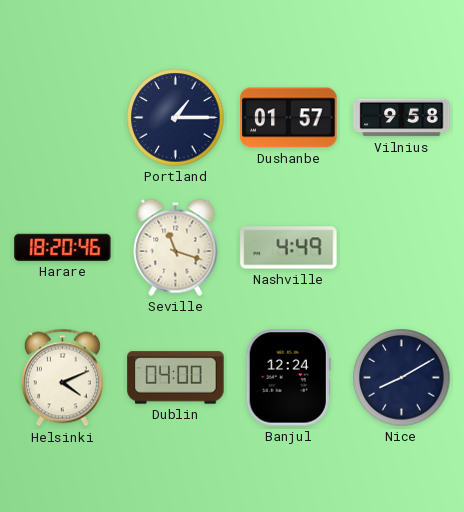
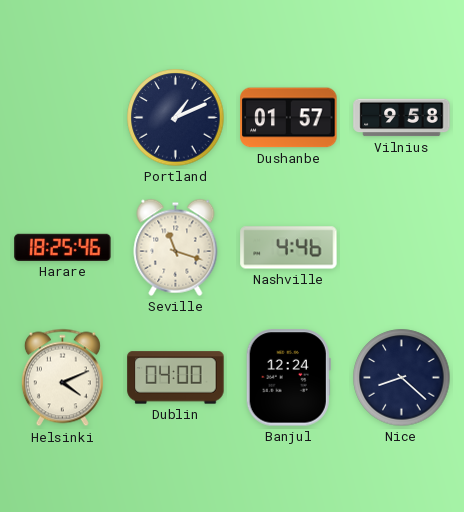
Portland: 1:15 -> 1:11
Harare: 18:20 -> 18:25
Nashville: 4:49 -> 4:46
Nice: 8:10 -> 8:22
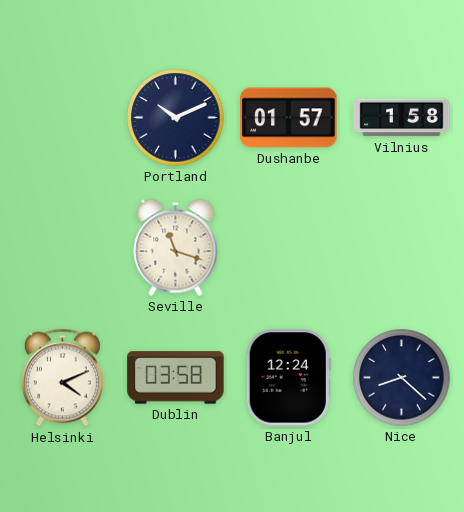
Portland: 1:11 -> 10:11
Vilnius: 9:58 -> 1:58
Harare: 18:25 -> none
Nashville: 4:46 -> none
Dublin: 04:00 -> 03:58
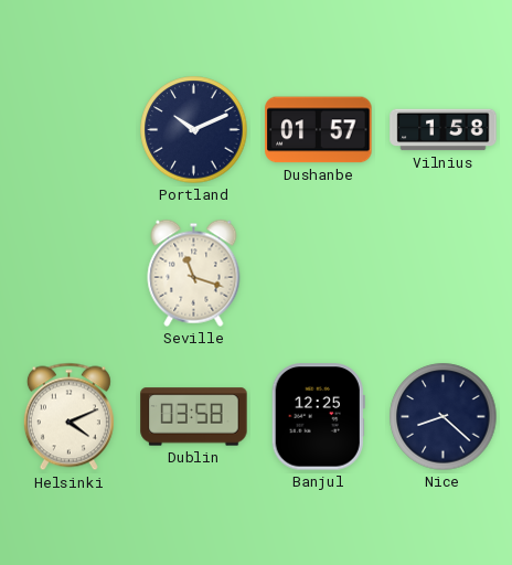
Banjul: 12:24 -> 12:25
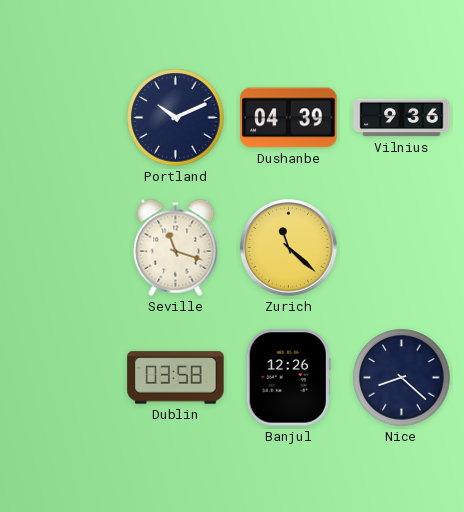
Dushanbe: 01:57 -> 04:39
Vilnius: 1:58 -> 9:36
Zurich: none -> 11:22
Helsinki: 4:11 -> none
Banjul: 12:25 -> 12:26
